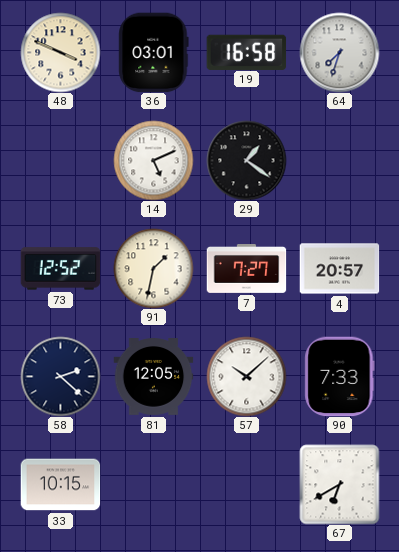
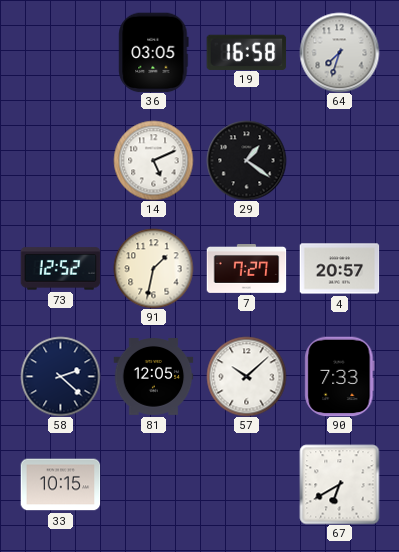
48: 3:49 -> none
36: 03:01 -> 03:05
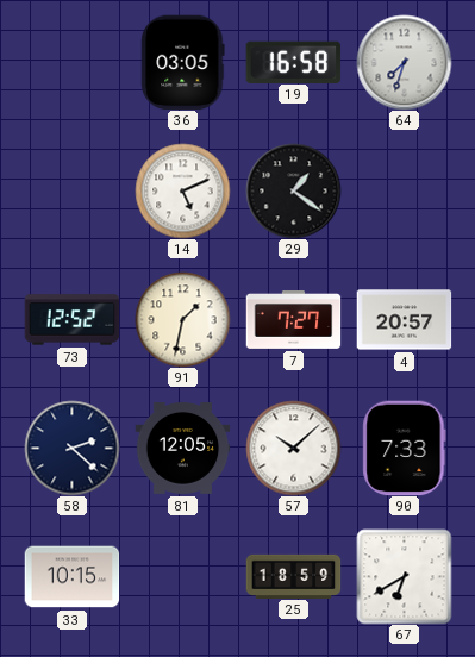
25: none -> 18:59
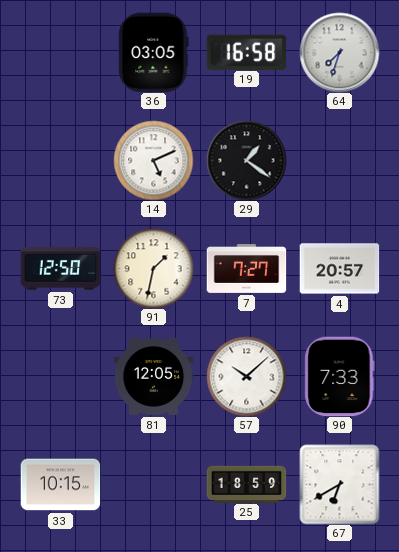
73: 12:52 -> 12:50
58: 2:22 -> none
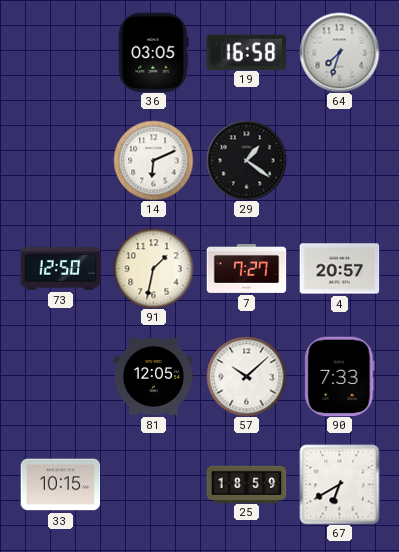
14: 5:11 -> 6:11
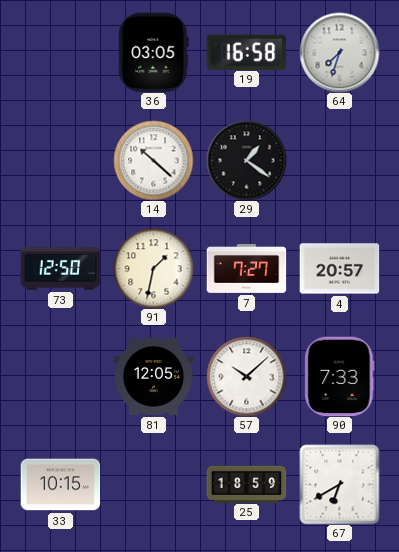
14: 6:11 -> 10:22
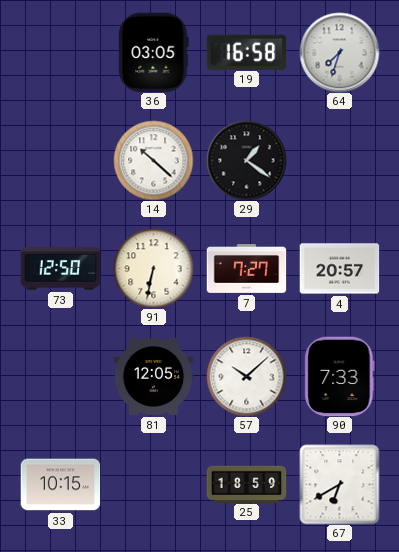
91: 1:32 -> 6:32
